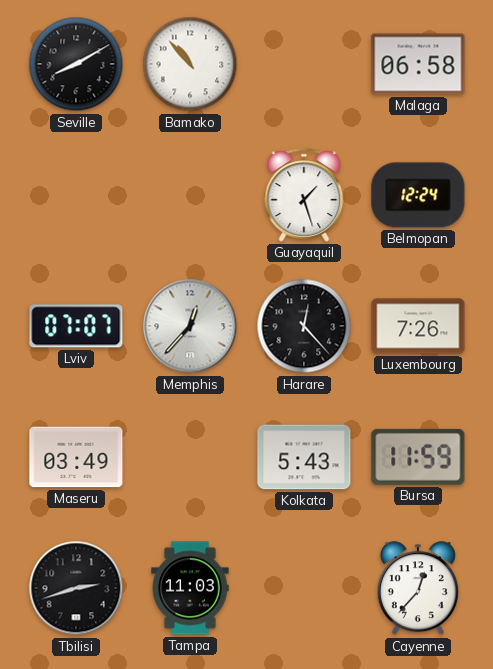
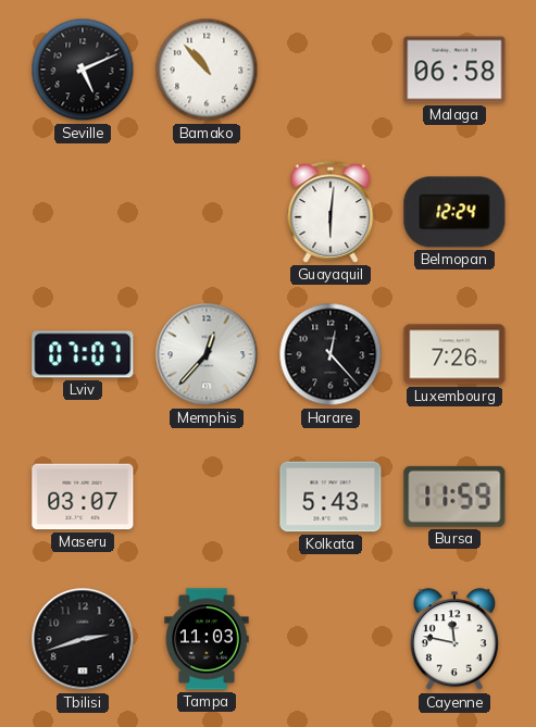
Seville: 8:10 -> 5:11
Guayaquil: 1:27 -> 6:01
Maseru: 03:49 -> 03:07
Cayenne: 12:37 -> 11:47
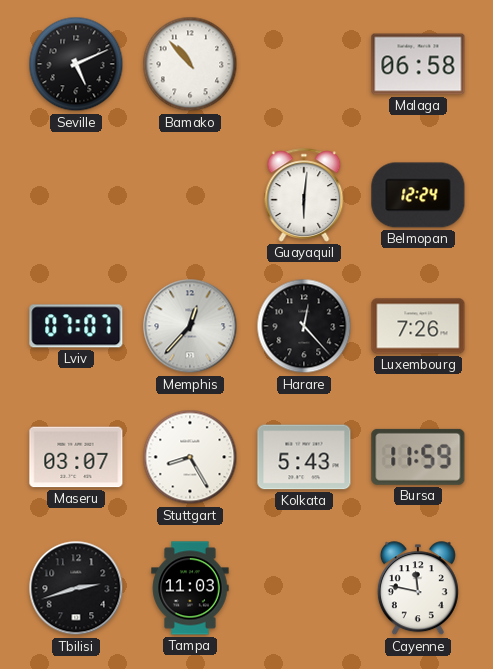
Stuttgart: none -> 8:25
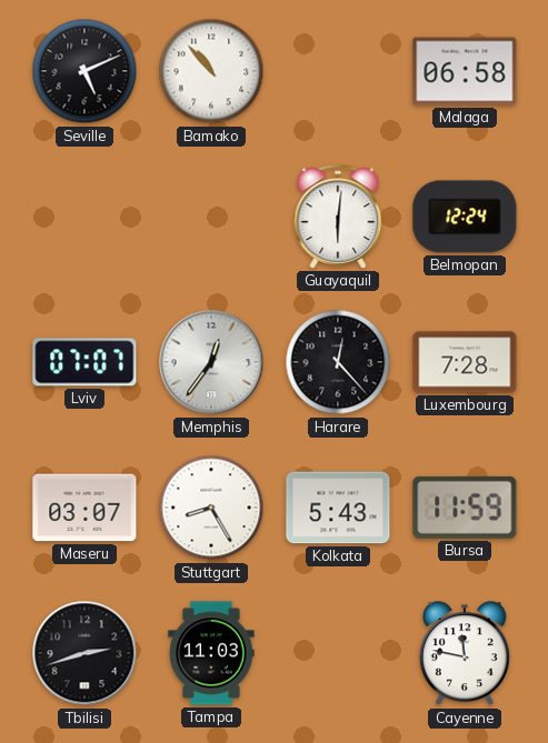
Memphis: 12:37 -> 12:36
Luxembourg: 7:26 -> 7:28
